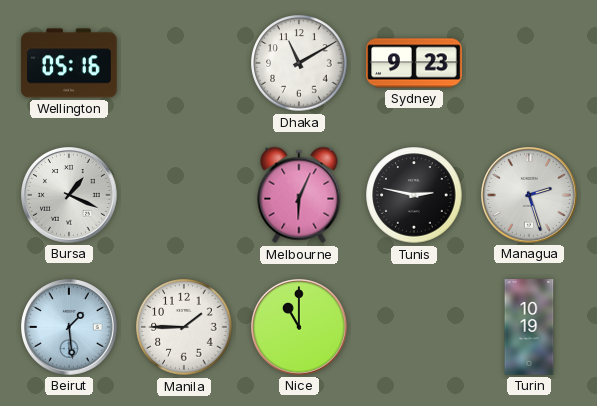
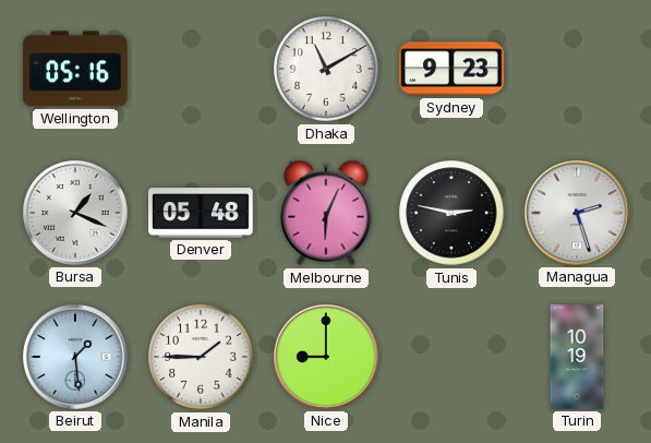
Denver: none -> 05:48
Nice: 11:00 -> 9:00
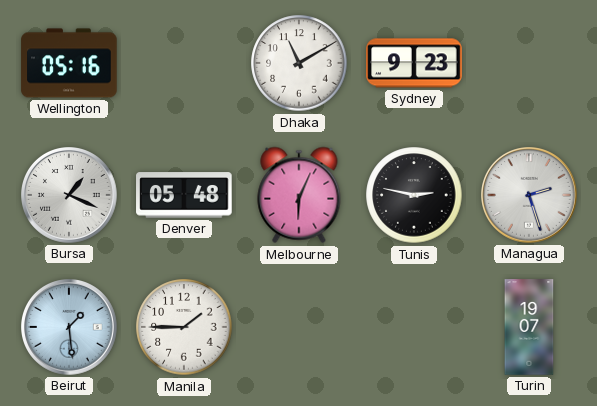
Nice: 9:00 -> none
Turin: 10:19 -> 19:07
